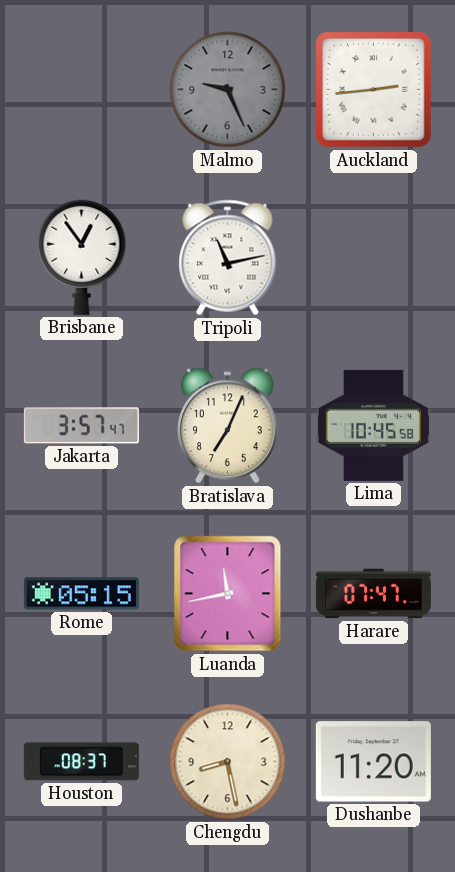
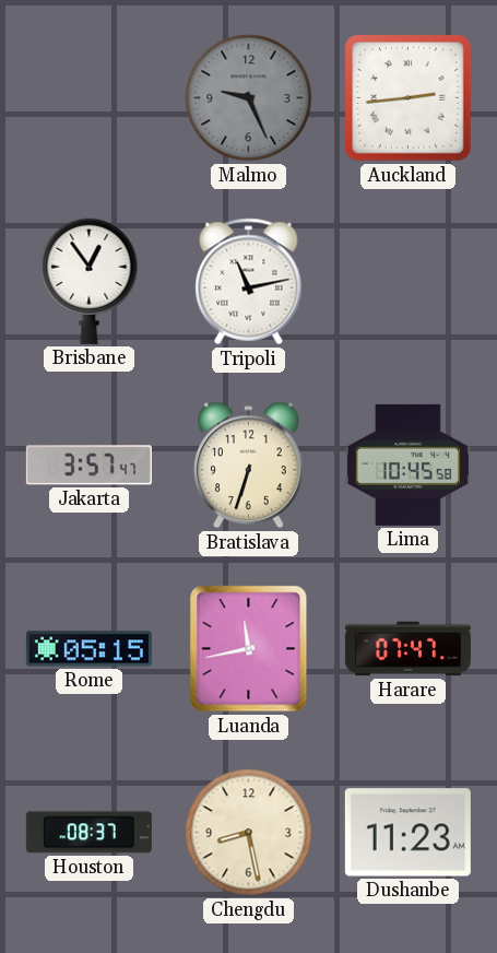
Bratislava: 7:04 -> 6:33
Dushanbe: 11:20 -> 11:23
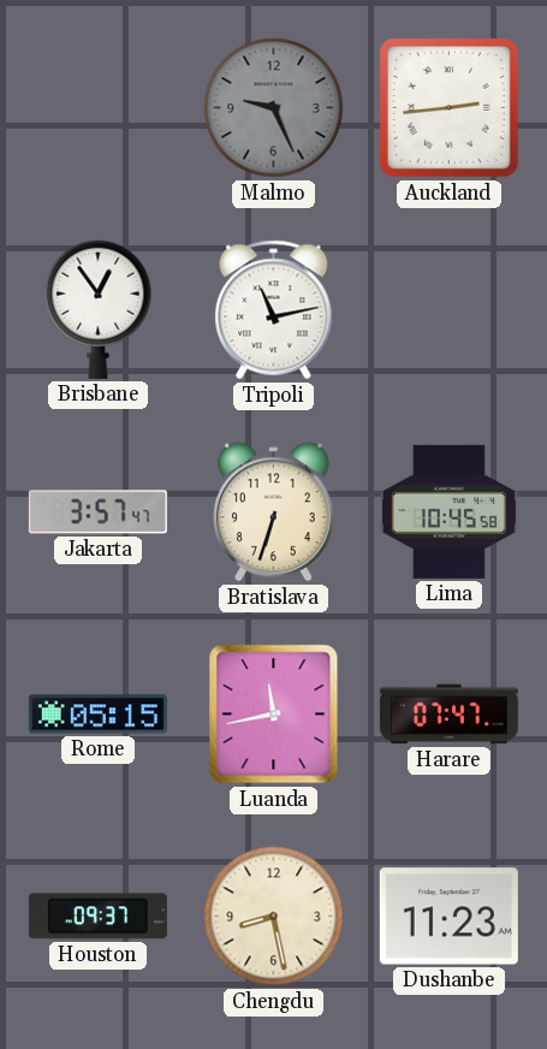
Houston: 08:37 -> 09:37
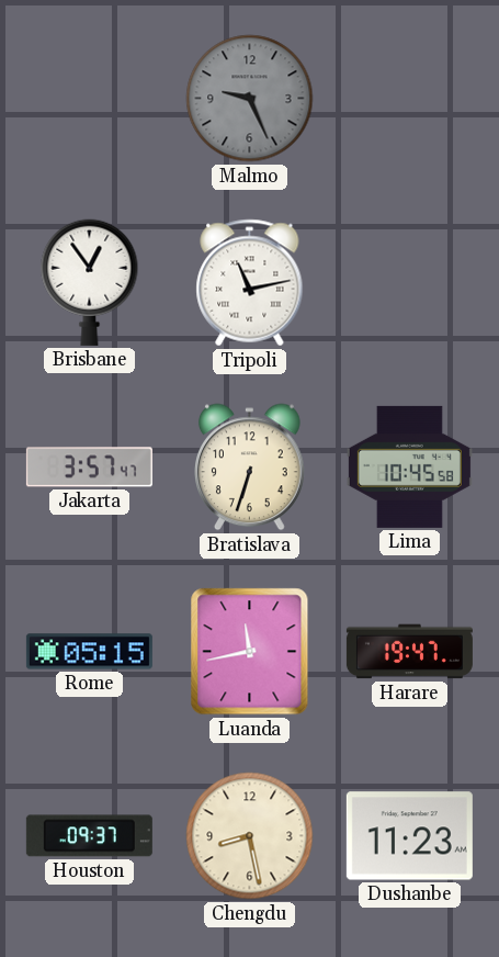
Auckland: 2:44 -> none
Harare: 07:47 -> 19:47
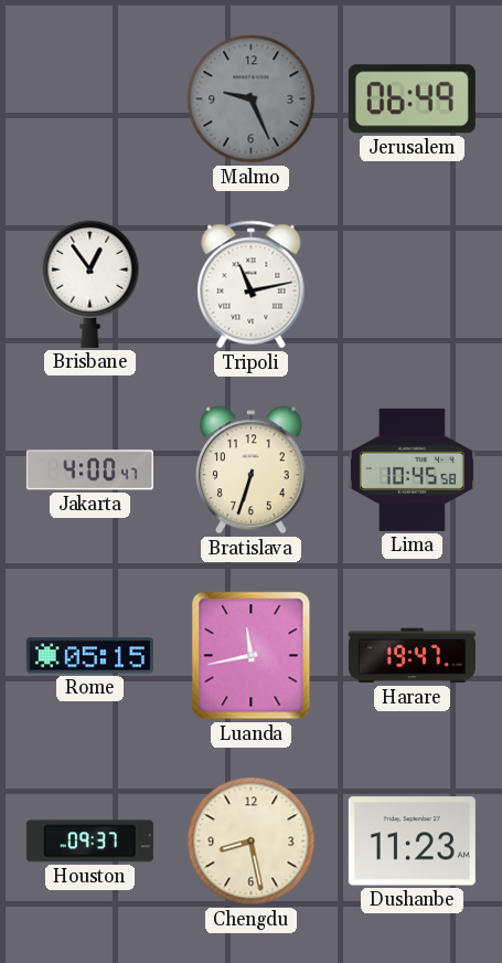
Jerusalem: none -> 06:49
Jakarta: 3:57 -> 4:00
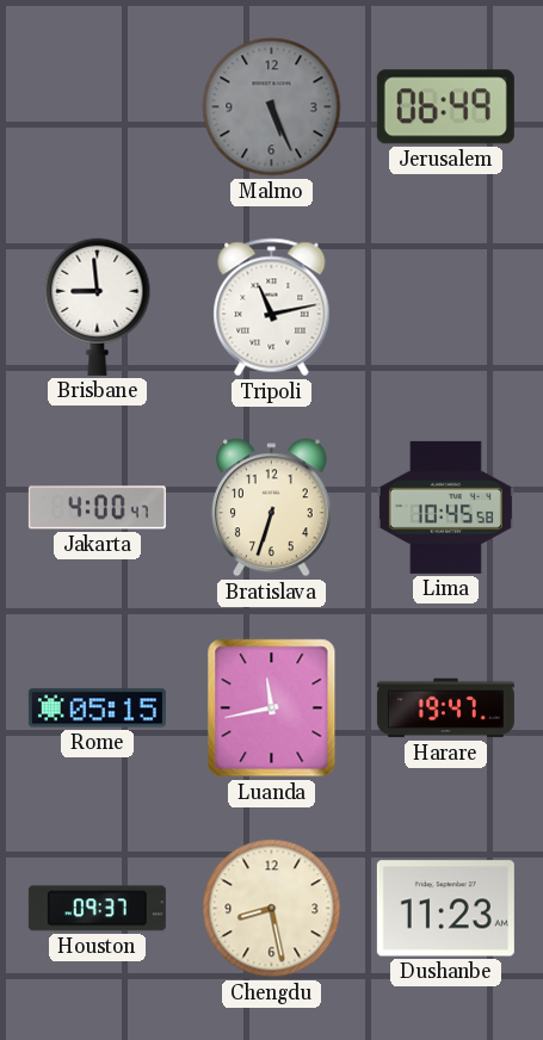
Malmo: 9:26 -> 5:26
Brisbane: 12:54 -> 8:59
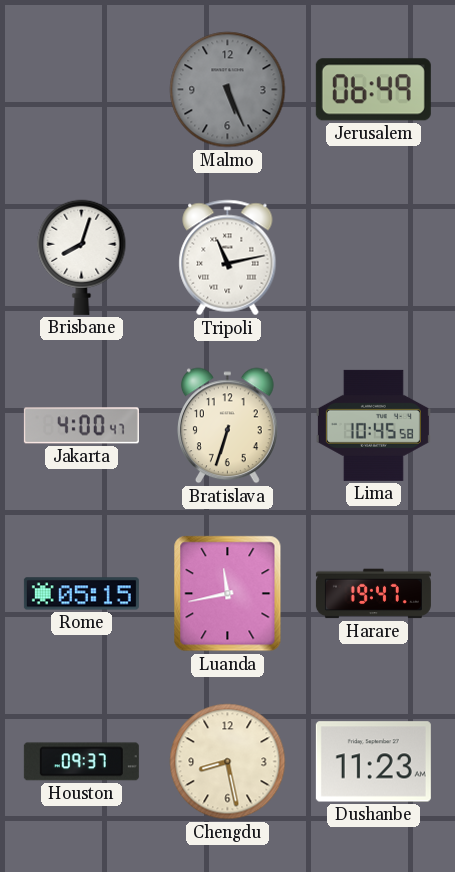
Brisbane: 8:59 -> 8:03
